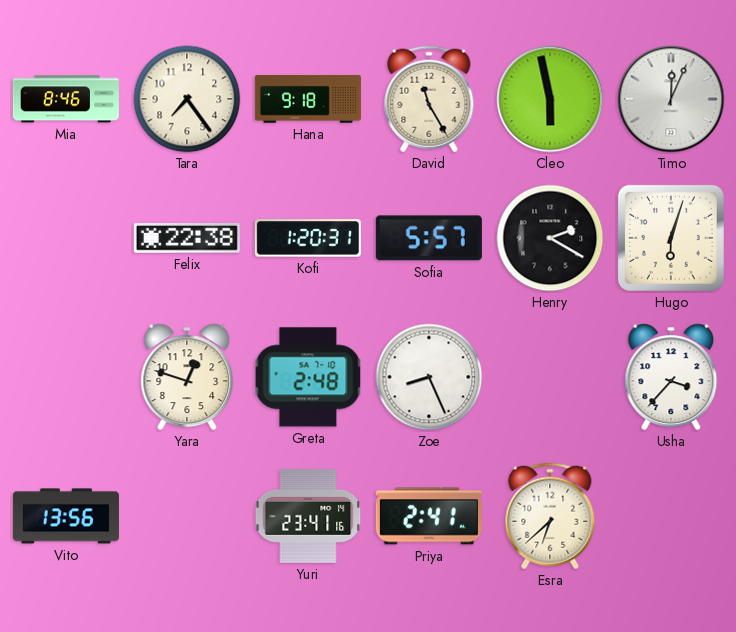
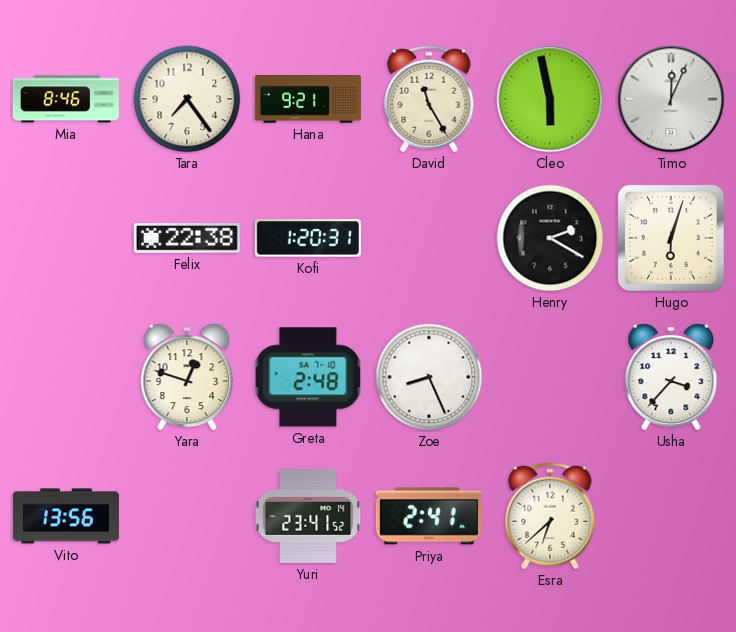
Hana: 9:18 -> 9:21
Sofia: 5:57 -> none
Yuri: 23:41:16 -> 23:41:52
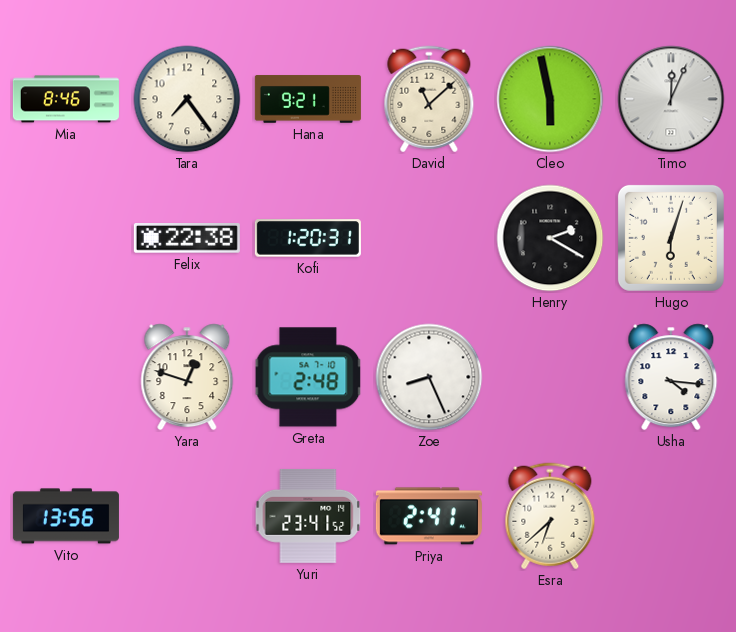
David: 11:25 -> 11:08
Usha: 3:37 -> 4:16
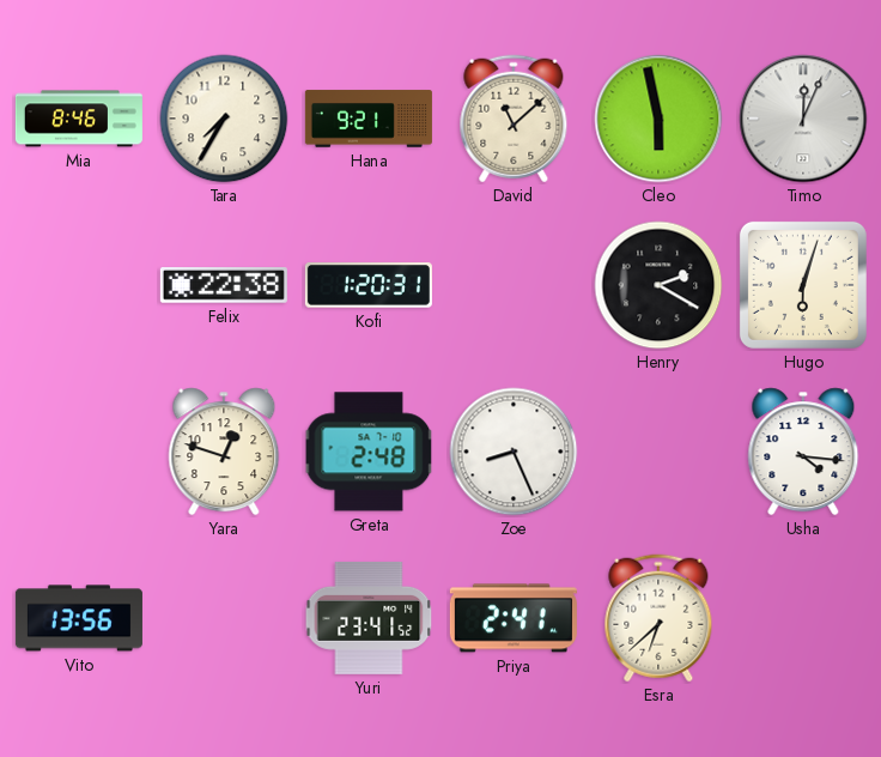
Tara: 7:24 -> 7:35
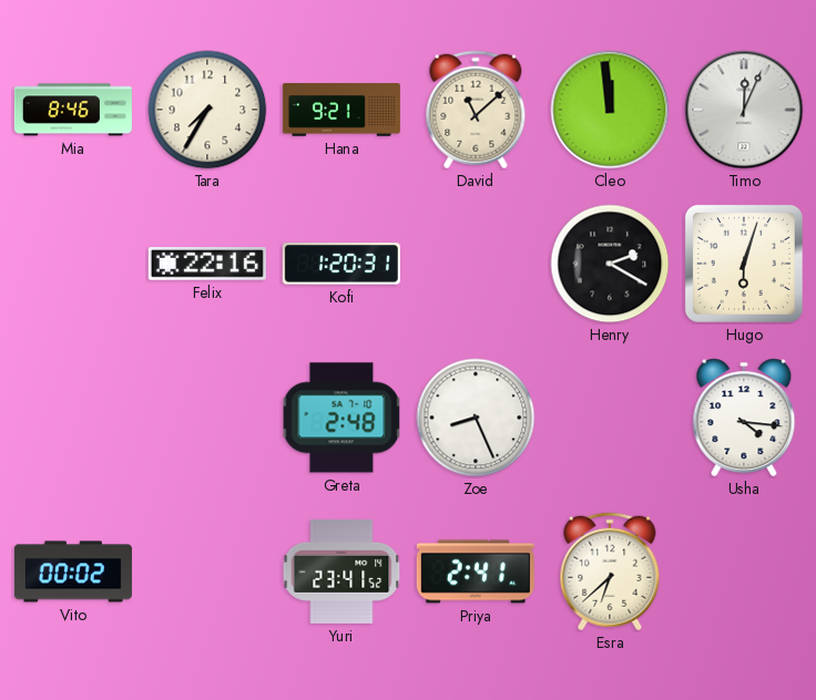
Cleo: 5:58 -> 11:59
Felix: 22:38 -> 22:16
Yara: 12:48 -> none
Vito: 13:56 -> 00:02
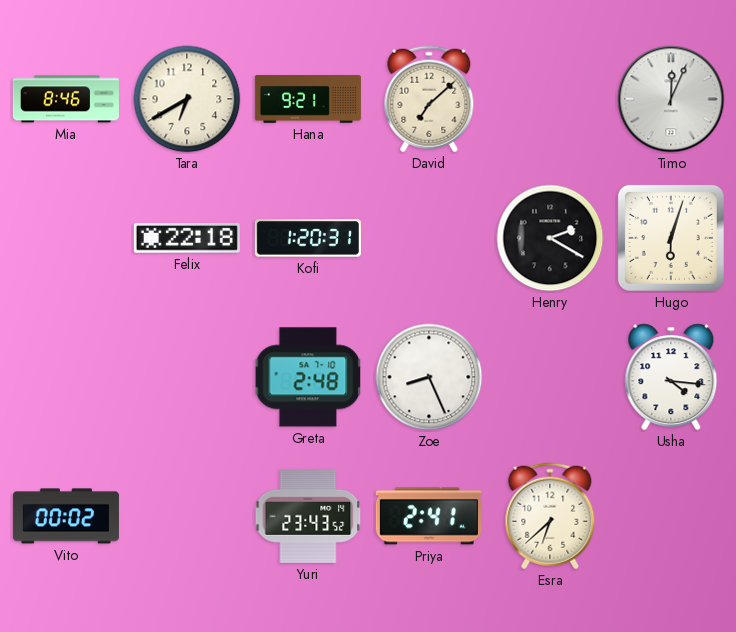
Tara: 7:35 -> 6:40
David: 11:08 -> 7:08
Cleo: 11:59 -> none
Felix: 22:16 -> 22:18
Yuri: 23:41 -> 23:43
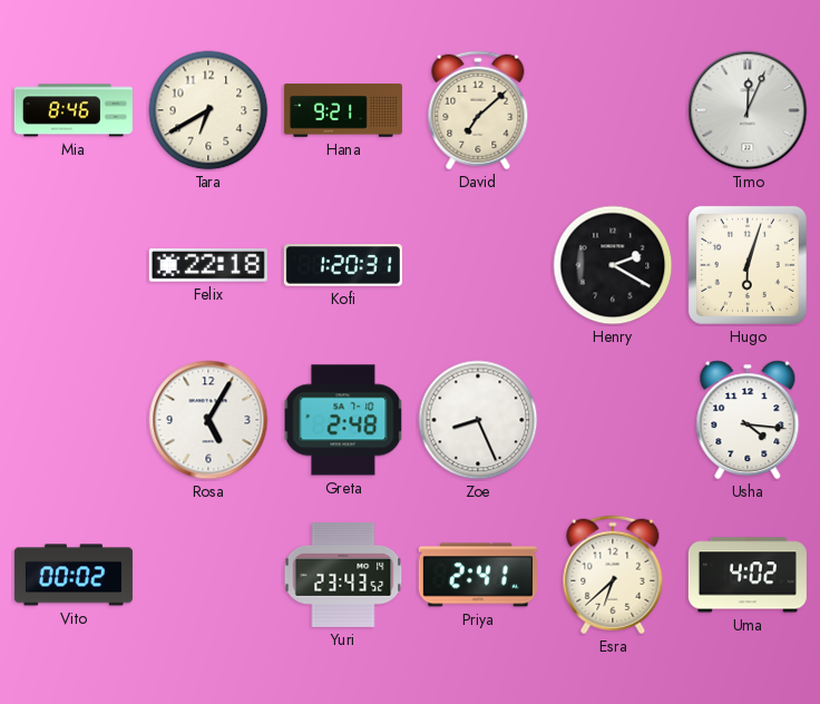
Rosa: none -> 5:05
Uma: none -> 4:02
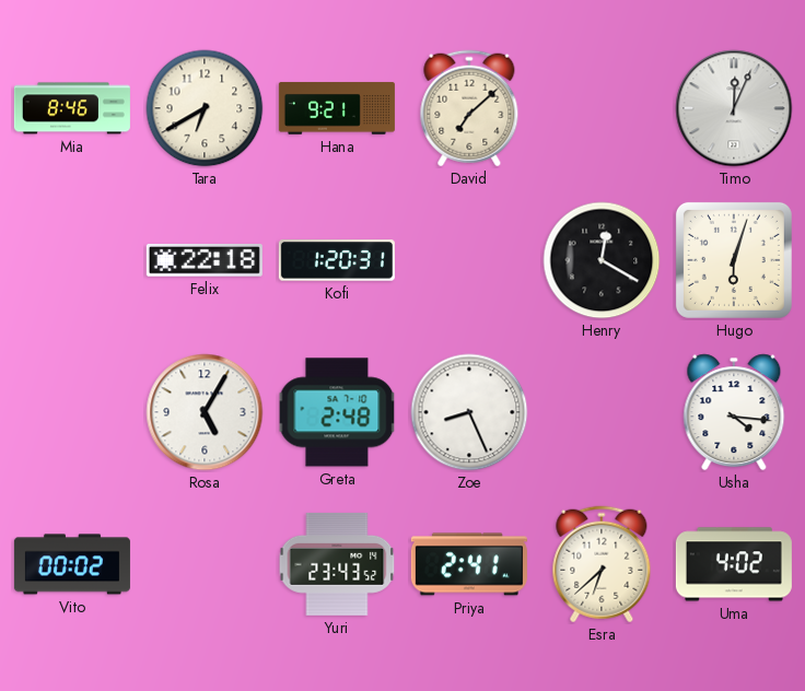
Henry: 2:20 -> 12:20
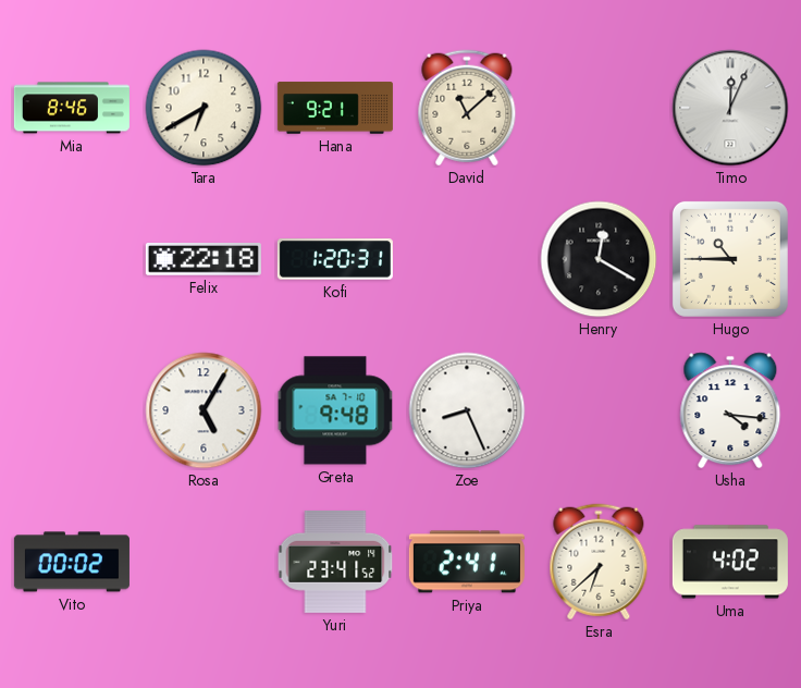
David: 7:08 -> 11:08
Hugo: 6:03 -> 10:45
Greta: 2:48 -> 9:48
Yuri: 23:43 -> 23:41
